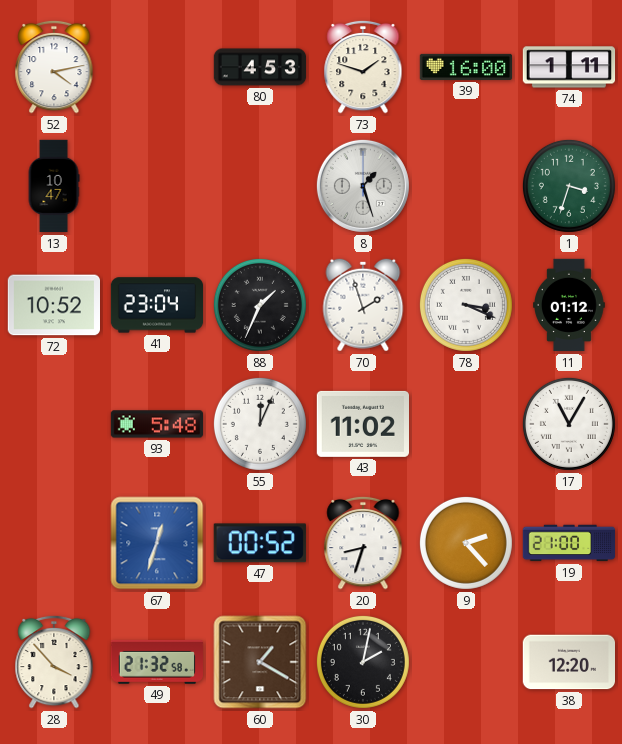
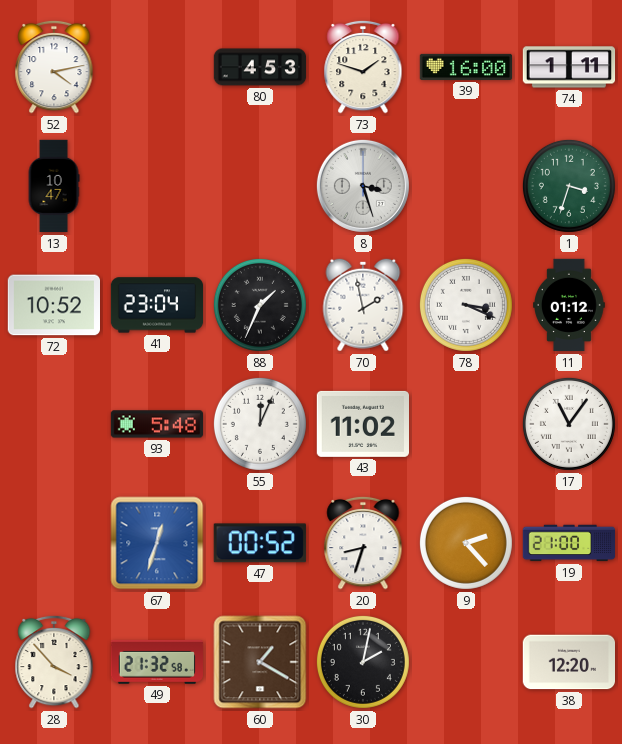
8: 1:27 -> 3:27
70: 1:57 -> 1:58
17: 11:05 -> 11:06
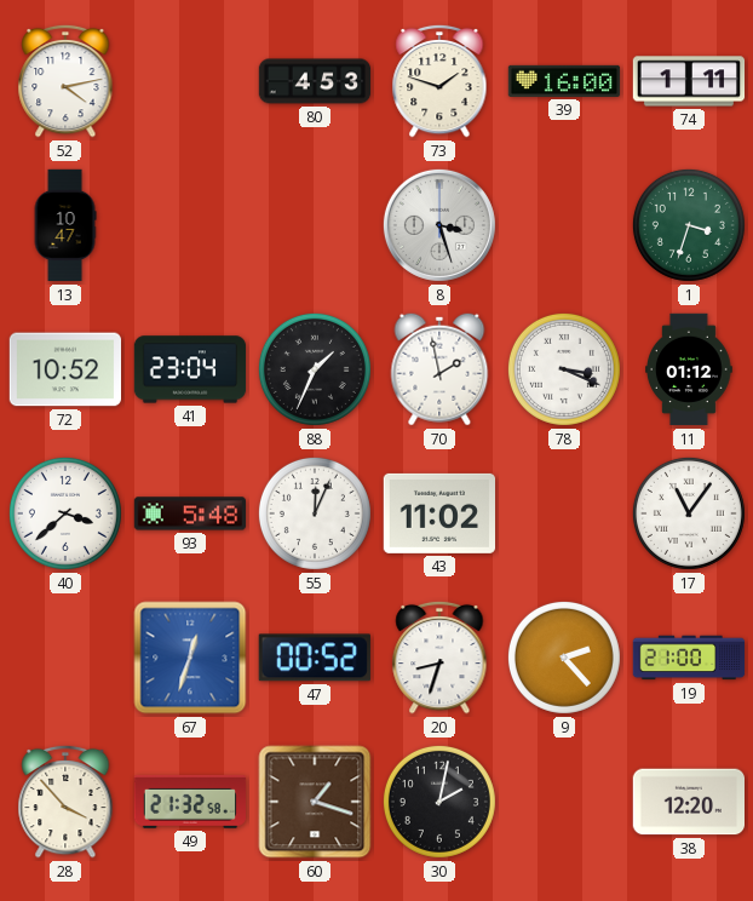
40: none -> 3:38
60: 1:20 -> 1:18
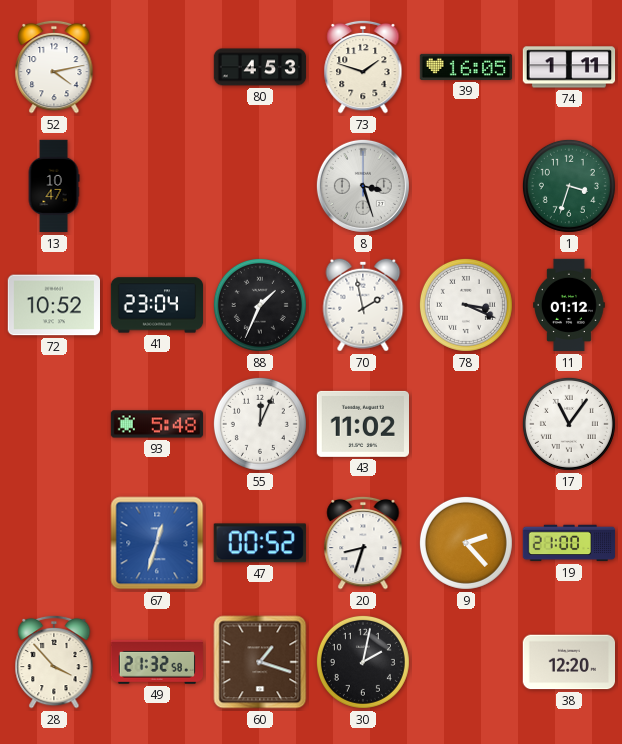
39: 16:00 -> 16:05
40: 3:38 -> none
